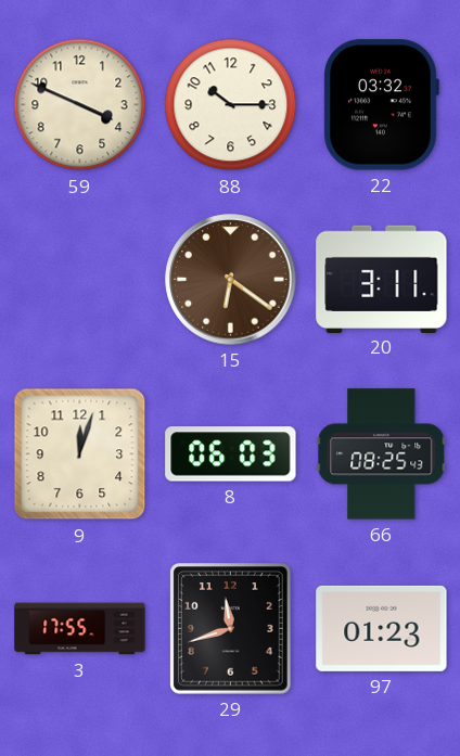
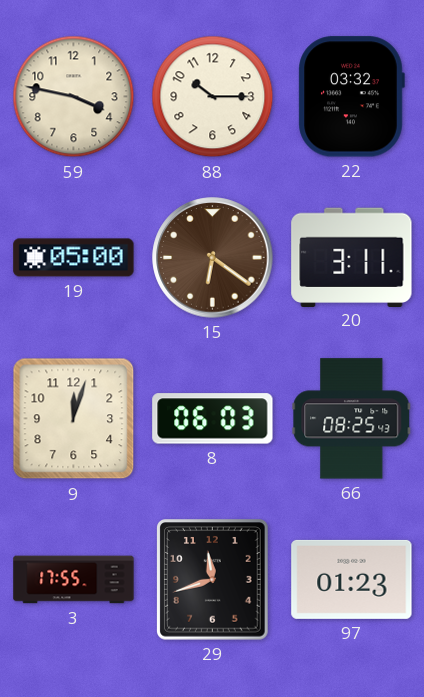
59: 3:49 -> 3:47
19: none -> 05:00
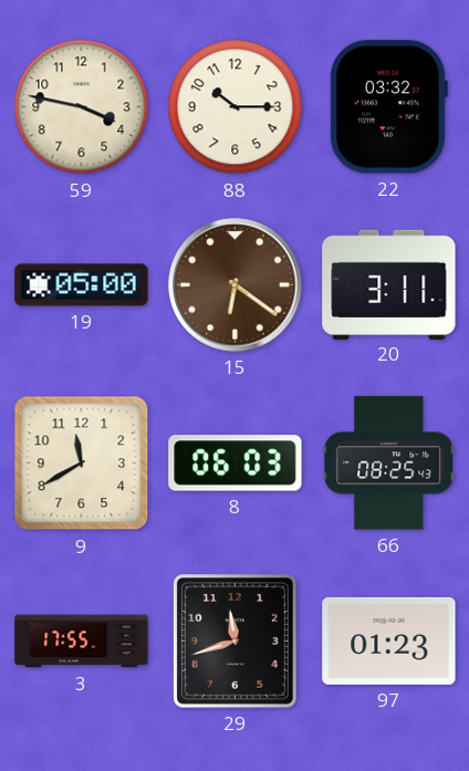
9: 12:03 -> 11:40
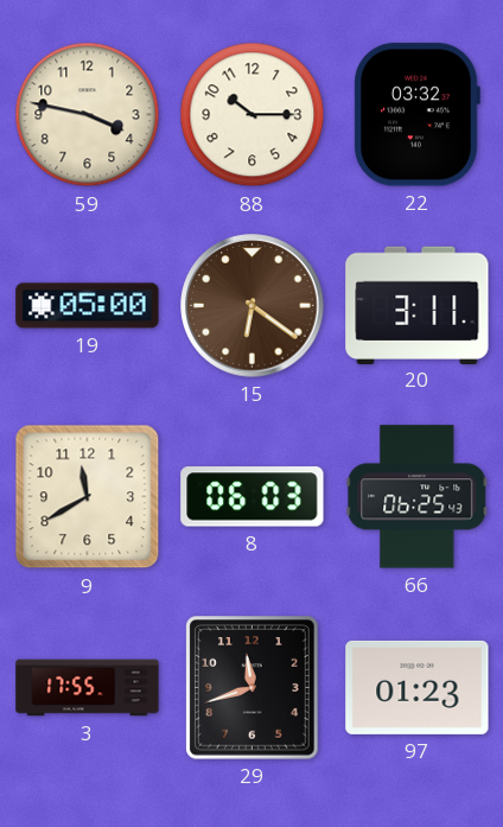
66: 08:25 -> 06:25
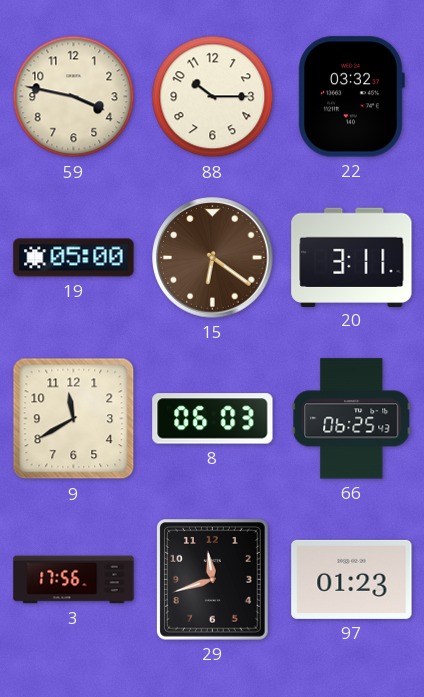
3: 17:55 -> 17:56
